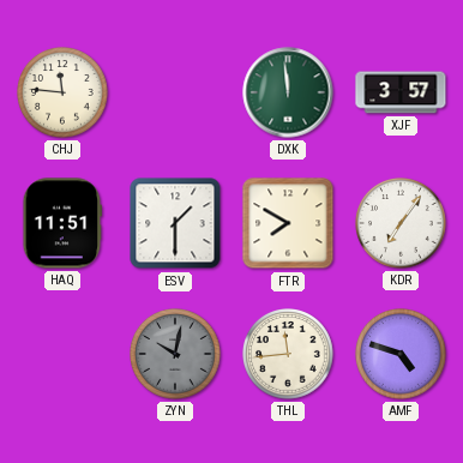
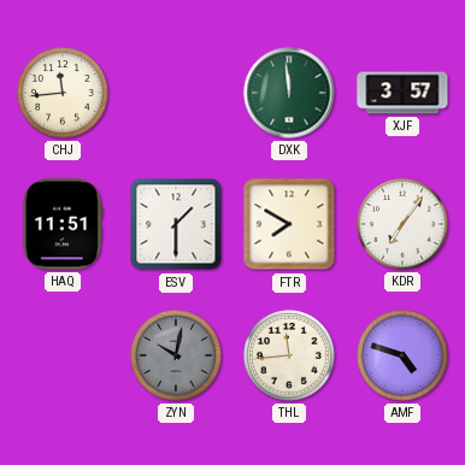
CHJ: 11:46 -> 11:44
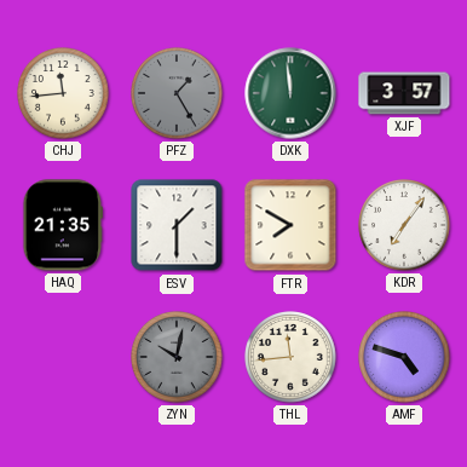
PFZ: none -> 1:25
HAQ: 11:51 -> 21:35
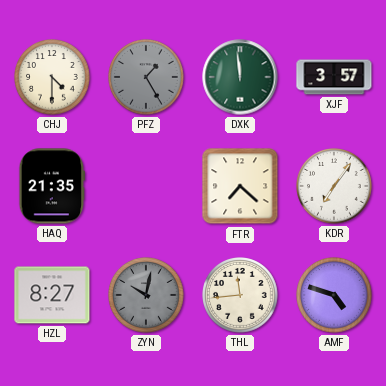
CHJ: 11:44 -> 4:30
ESV: 1:30 -> none
FTR: 7:50 -> 7:22
HZL: none -> 8:27
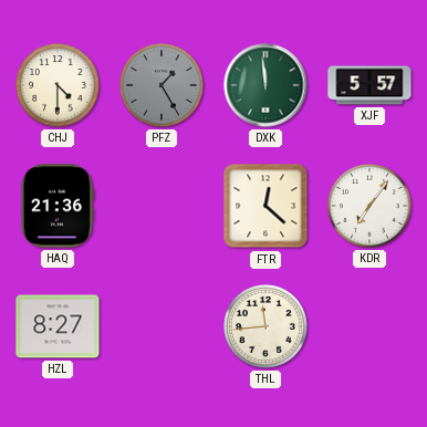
XJF: 3:57 -> 5:57
HAQ: 21:35 -> 21:36
FTR: 7:22 -> 12:22
ZYN: 10:02 -> none
AMF: 4:48 -> none
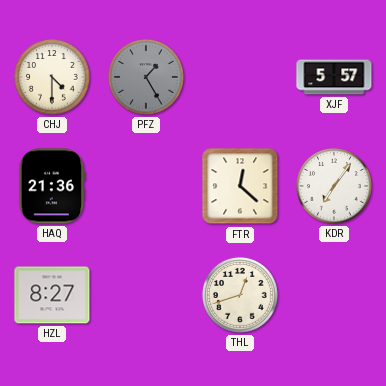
DXK: 11:59 -> none
THL: 11:44 -> 12:42
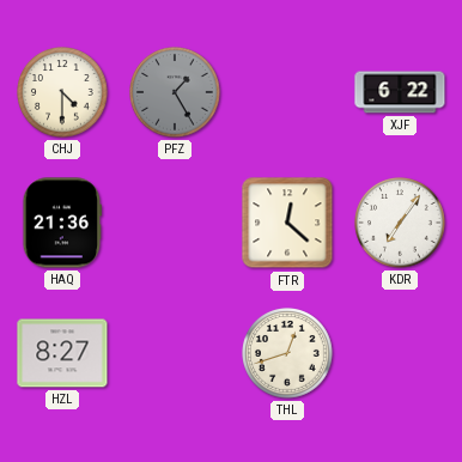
XJF: 5:57 -> 6:22
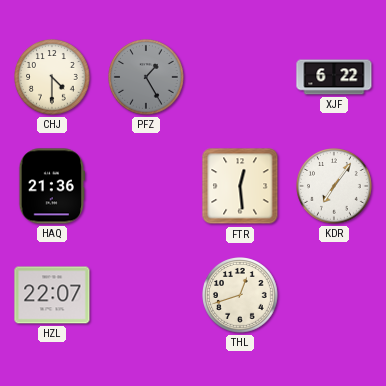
FTR: 12:22 -> 12:29
HZL: 8:27 -> 22:07
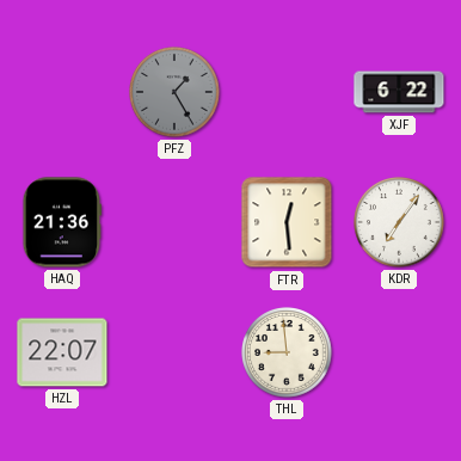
CHJ: 4:30 -> none
THL: 12:42 -> 8:59
